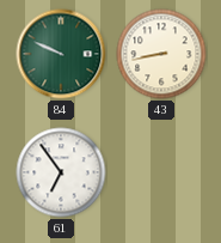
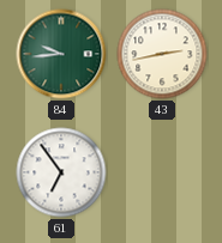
84: 9:49 -> 9:44
43: 8:43 -> 2:43
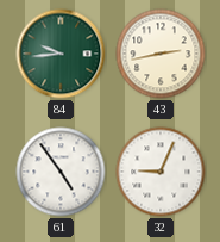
61: 6:54 -> 4:54
32: none -> 9:04
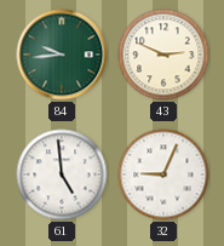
43: 2:43 -> 2:49
61: 4:54 -> 4:59
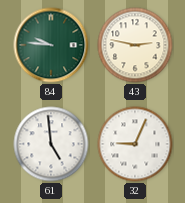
84: 9:44 -> 9:46
43: 2:49 -> 2:47
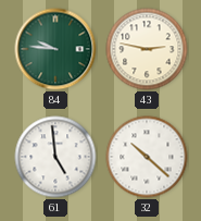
32: 9:04 -> 10:22
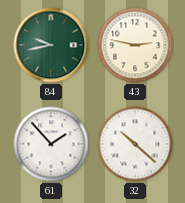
84: 9:46 -> 9:43
61: 4:59 -> 1:53
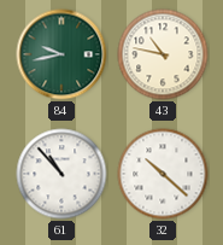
43: 2:47 -> 10:47
61: 1:53 -> 10:53
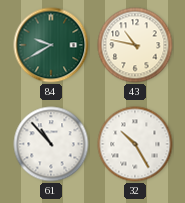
84: 9:43 -> 9:40
32: 10:22 -> 10:25
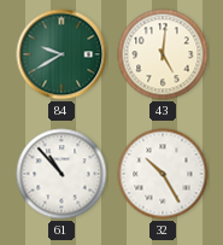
43: 10:47 -> 5:01
